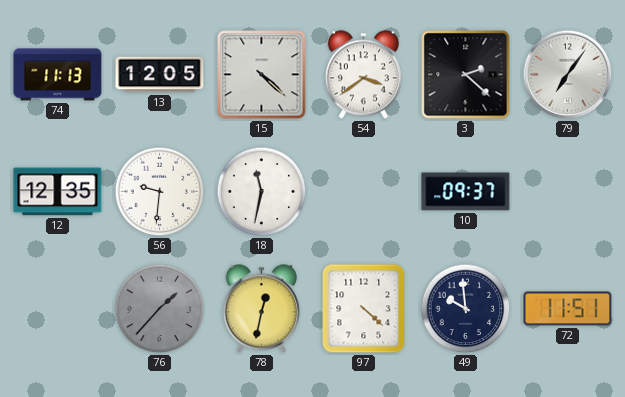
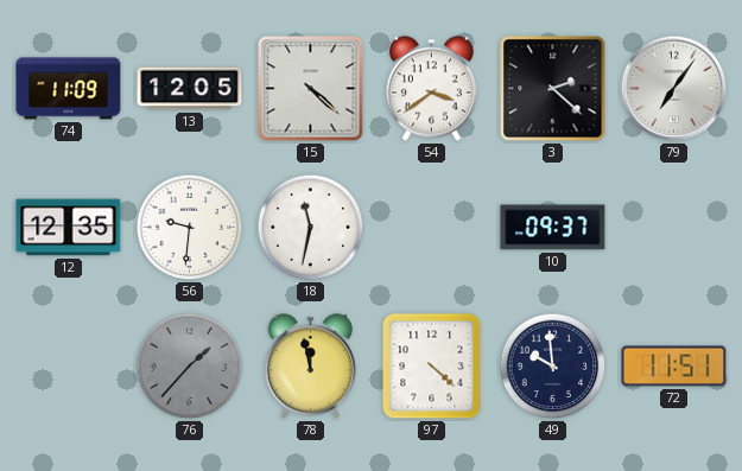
74: 11:13 -> 11:09
78: 12:32 -> 11:58
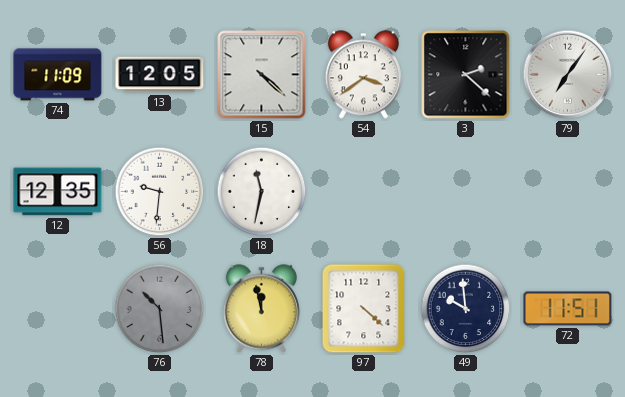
10: 09:37 -> none
76: 1:37 -> 10:29
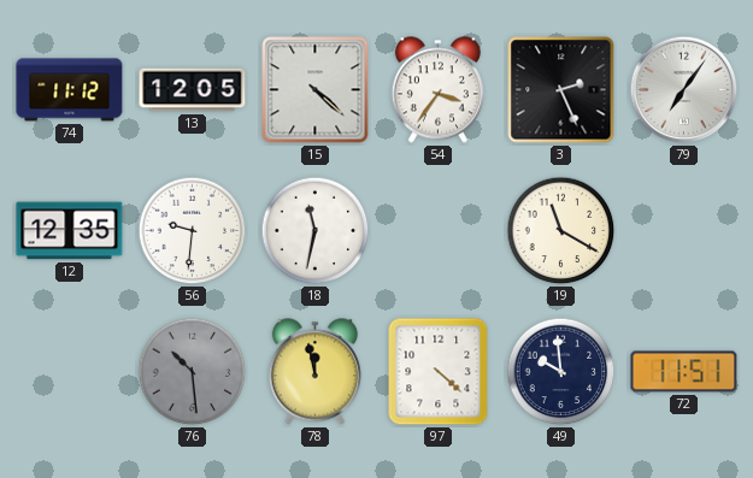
74: 11:09 -> 11:12
54: 3:39 -> 3:36
3: 2:22 -> 2:26
19: none -> 11:20
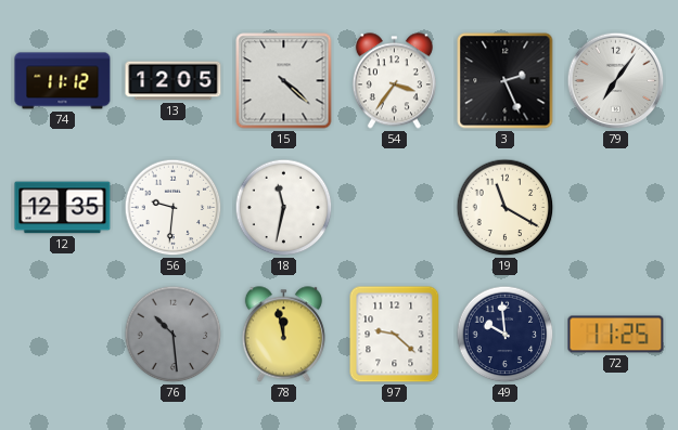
97: 4:22 -> 9:22
72: 11:51 -> 11:25
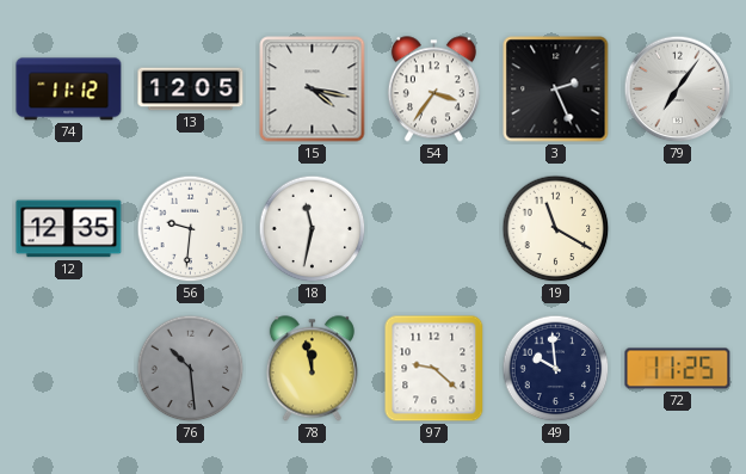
15: 4:22 -> 4:17
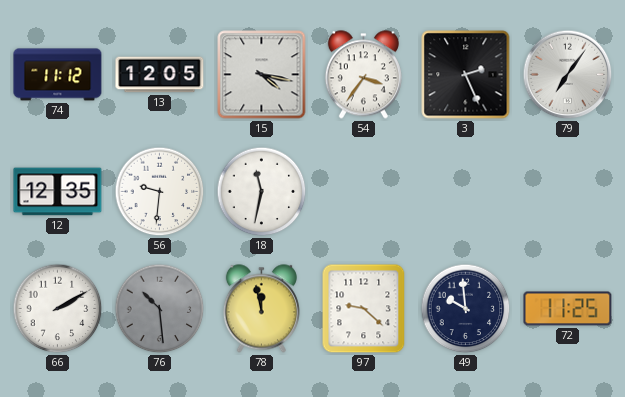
19: 11:20 -> none
66: none -> 2:10
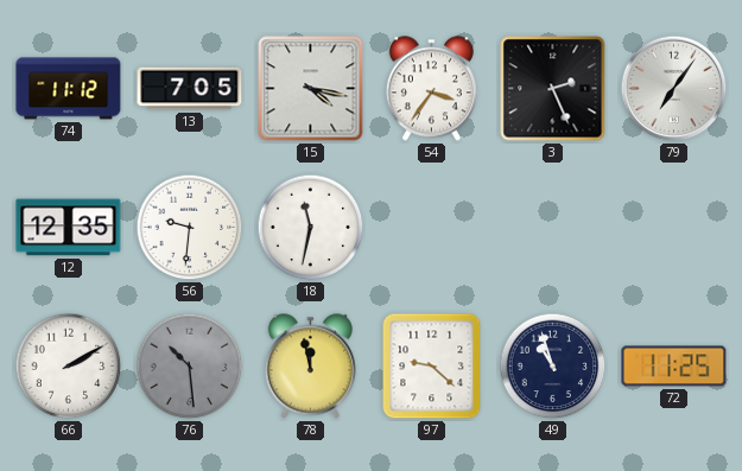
13: 12:05 -> 7:05
49: 9:59 -> 10:57
